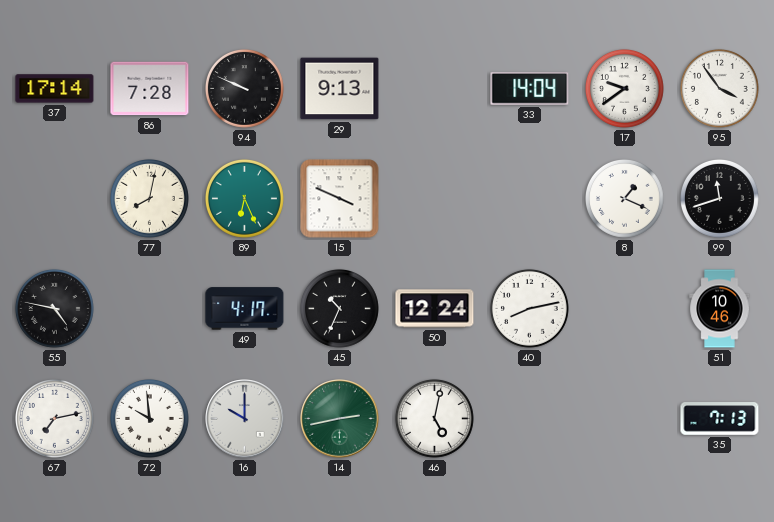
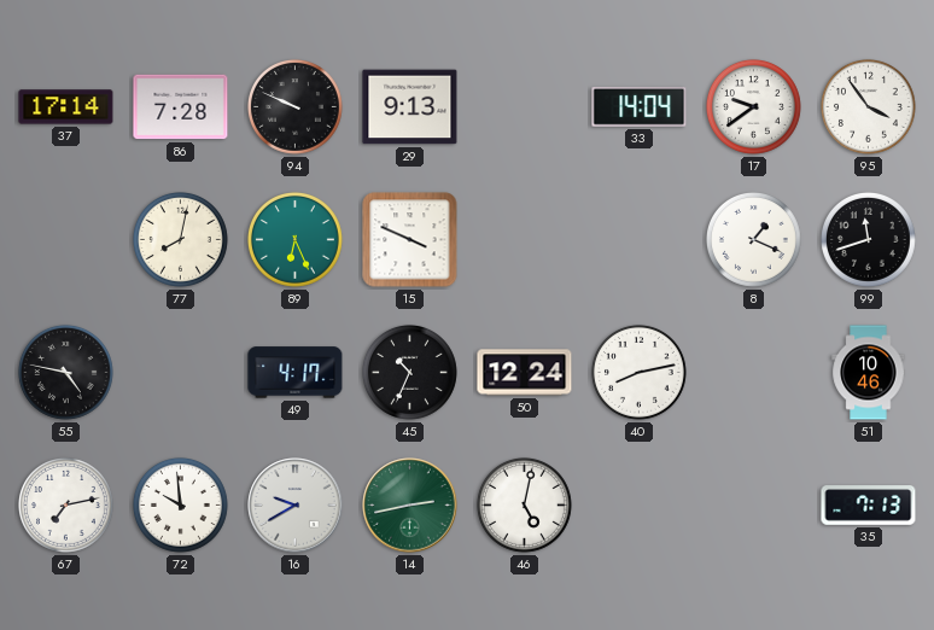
16: 10:00 -> 9:40
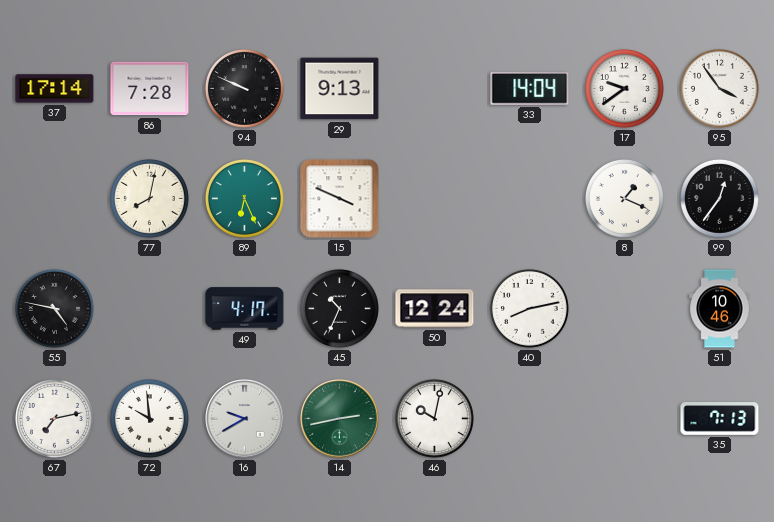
99: 11:42 -> 12:36
46: 5:02 -> 10:02
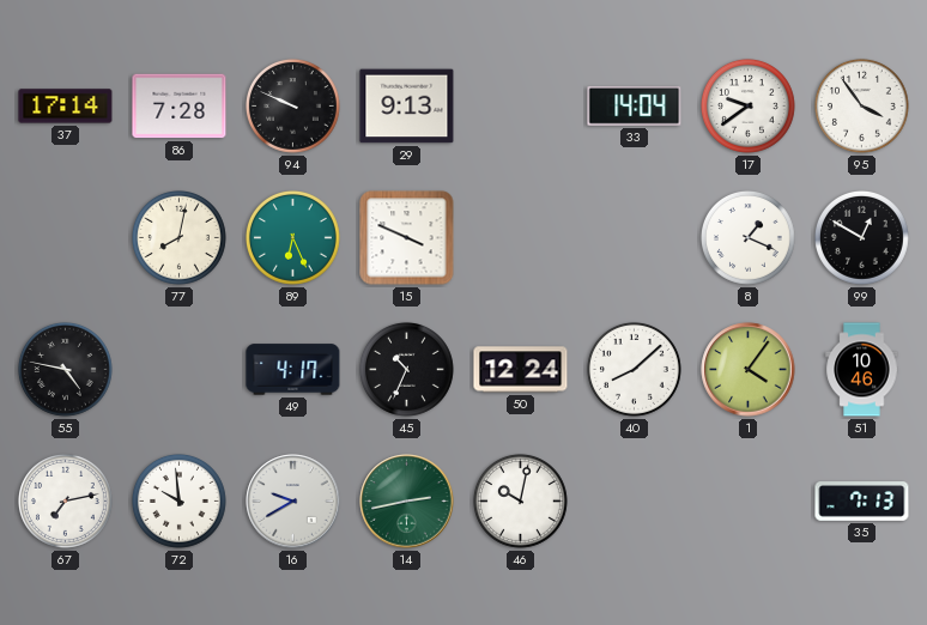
99: 12:36 -> 12:50
40: 8:13 -> 8:08
1: none -> 4:06
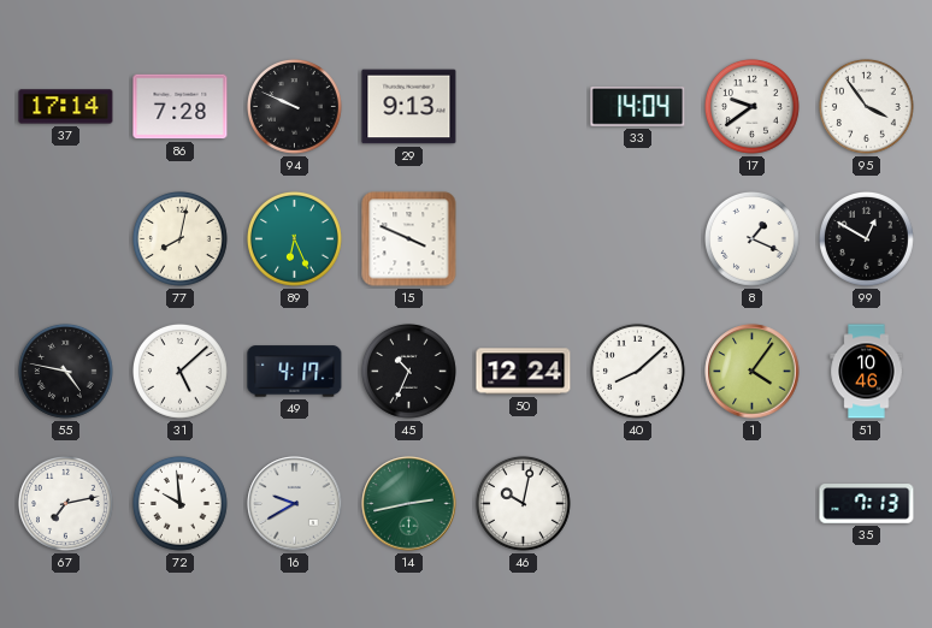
31: none -> 5:08
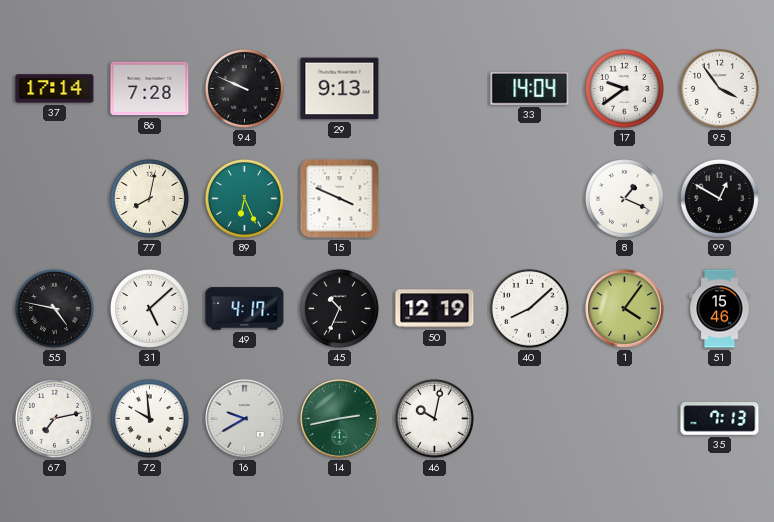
50: 12:24 -> 12:19
51: 10:46 -> 15:46
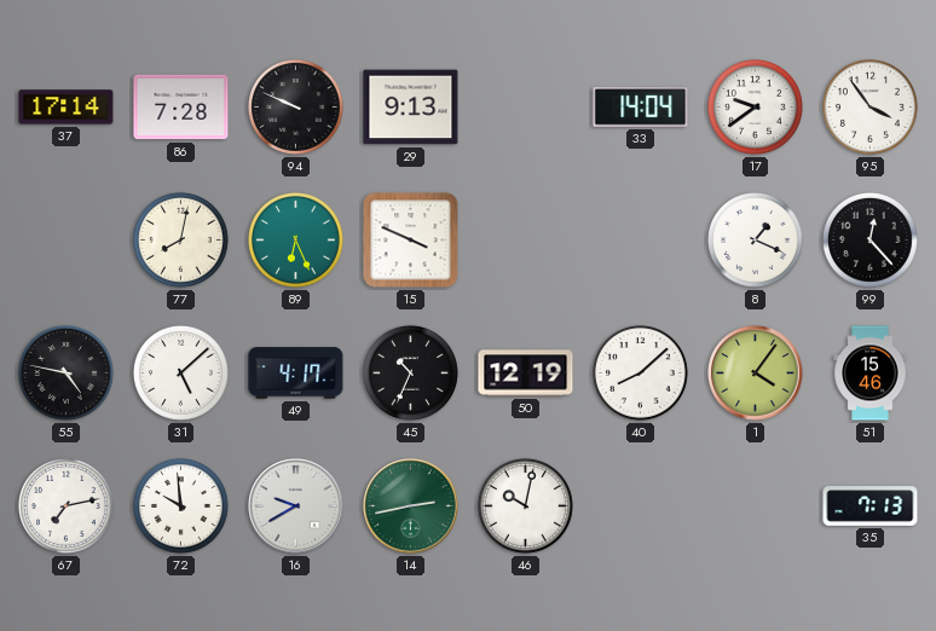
99: 12:50 -> 12:23
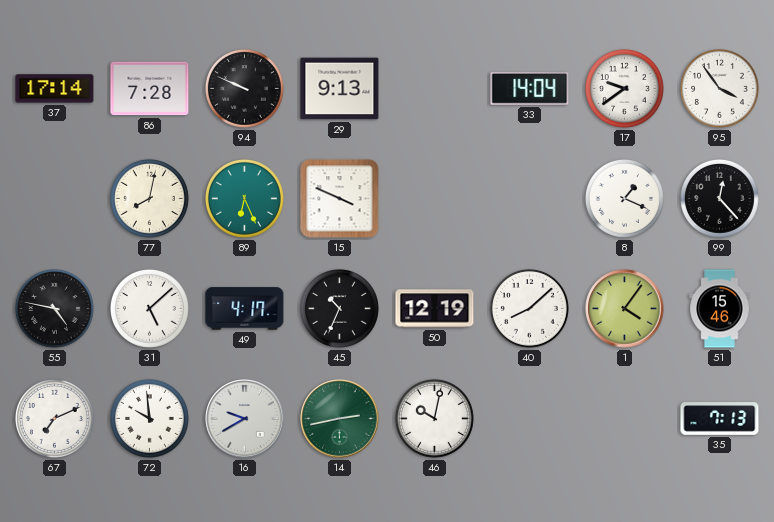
67: 7:13 -> 7:11
